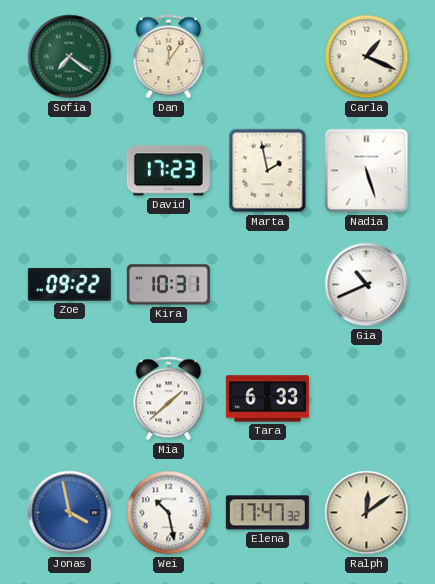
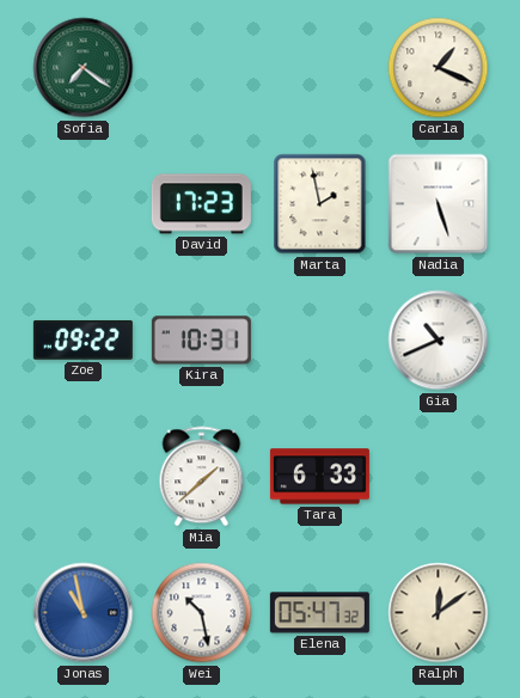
Dan: 12:06 -> none
Jonas: 3:58 -> 10:58
Elena: 17:47 -> 05:47
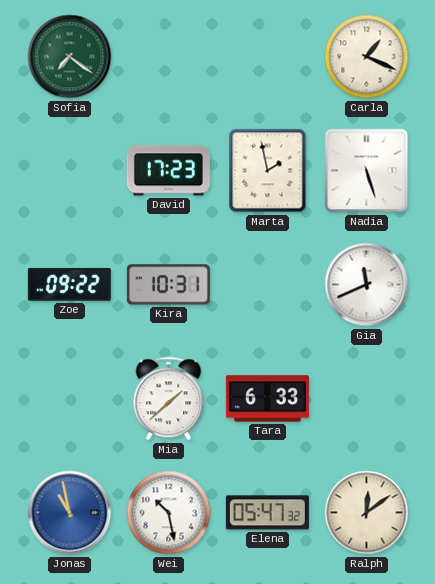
Gia: 10:41 -> 11:41
